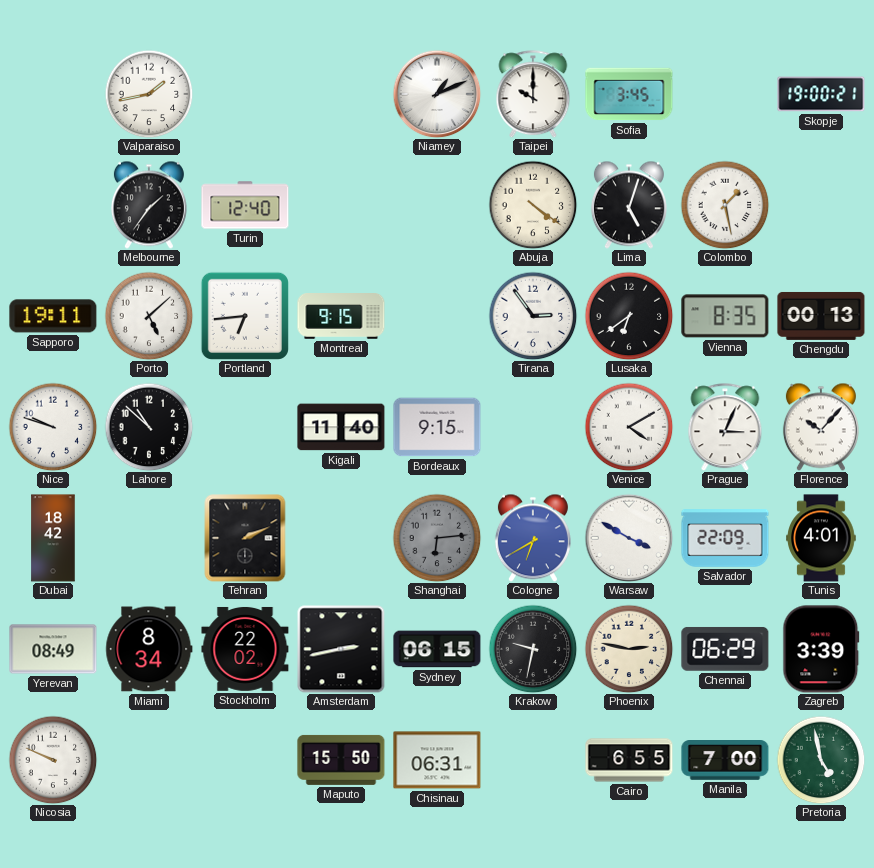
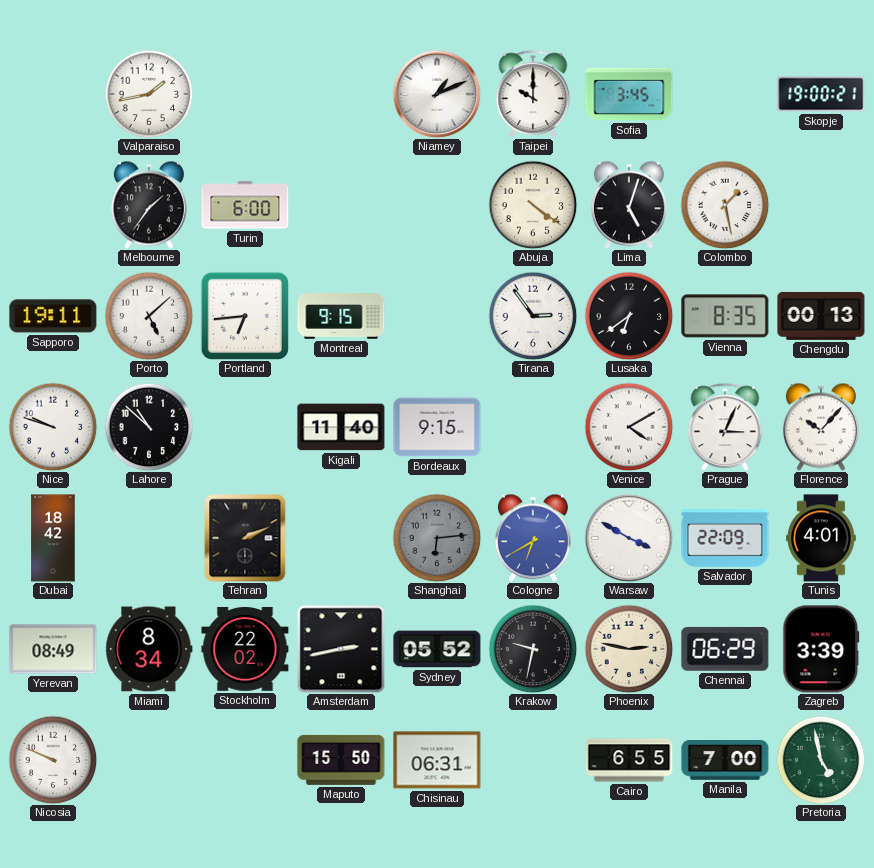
Turin: 12:40 -> 6:00
Sydney: 06:15 -> 05:52
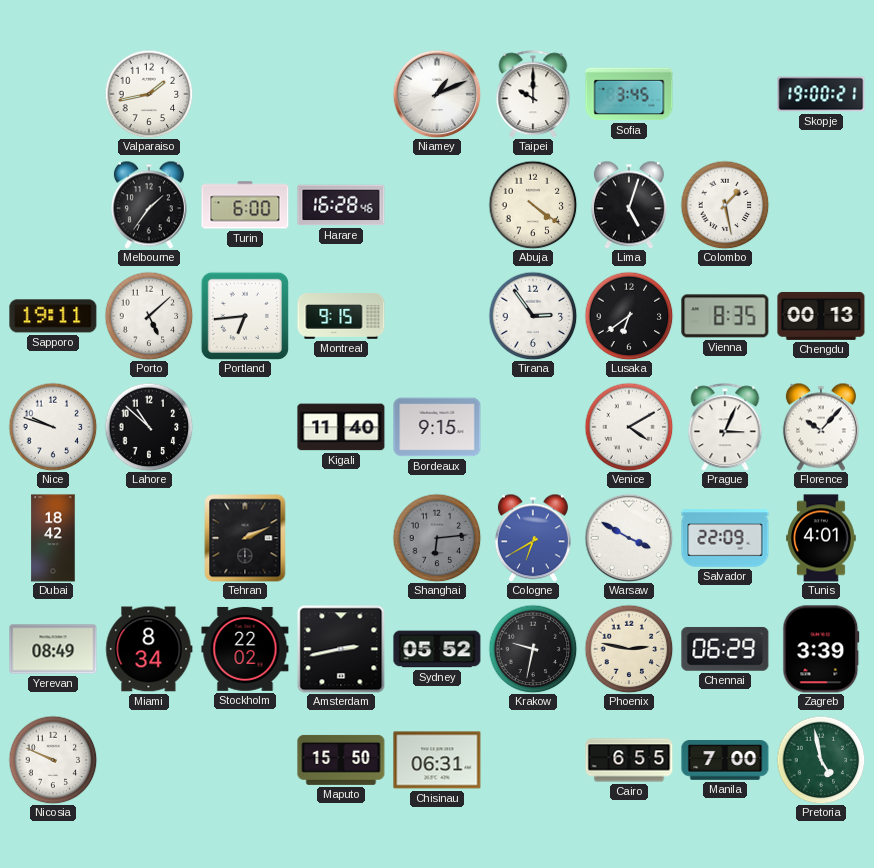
Harare: none -> 16:28
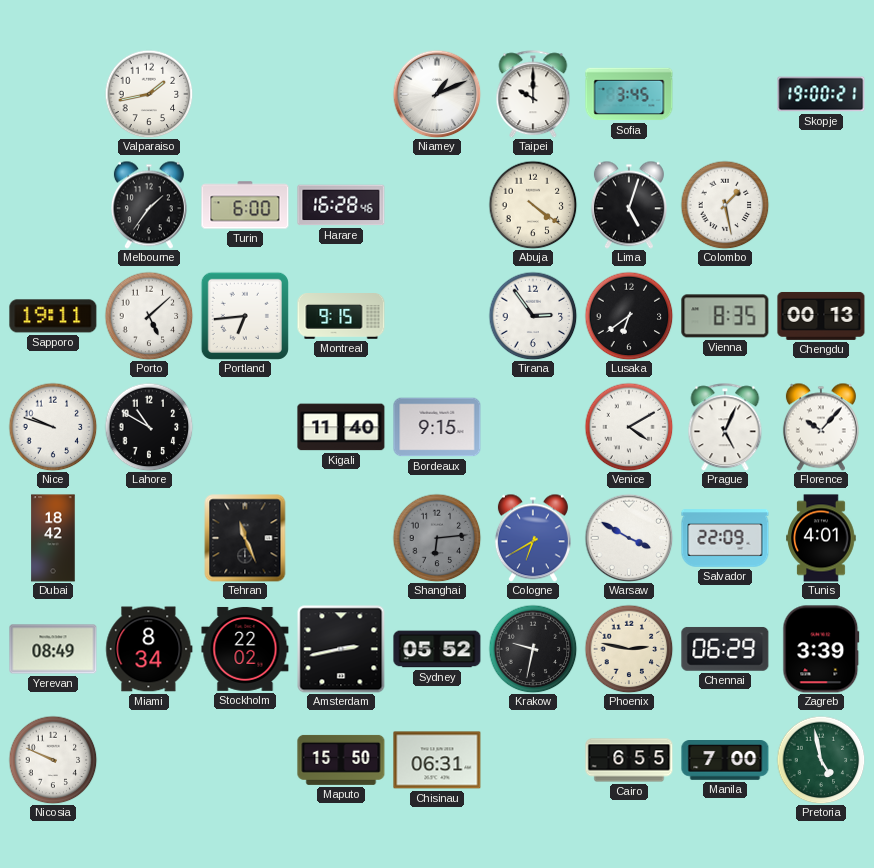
Lahore: 10:52 -> 10:50
Prague: 3:04 -> 5:04
Tehran: 2:11 -> 11:26
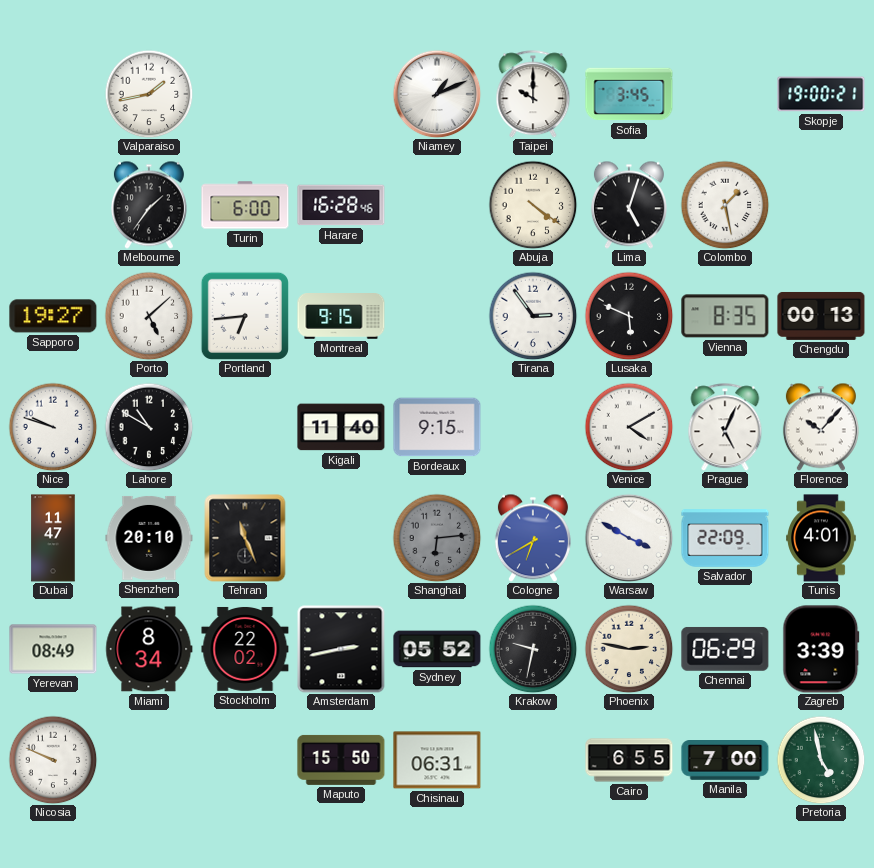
Sapporo: 19:11 -> 19:27
Lusaka: 6:39 -> 5:49
Dubai: 18:42 -> 11:47
Shenzhen: none -> 20:10
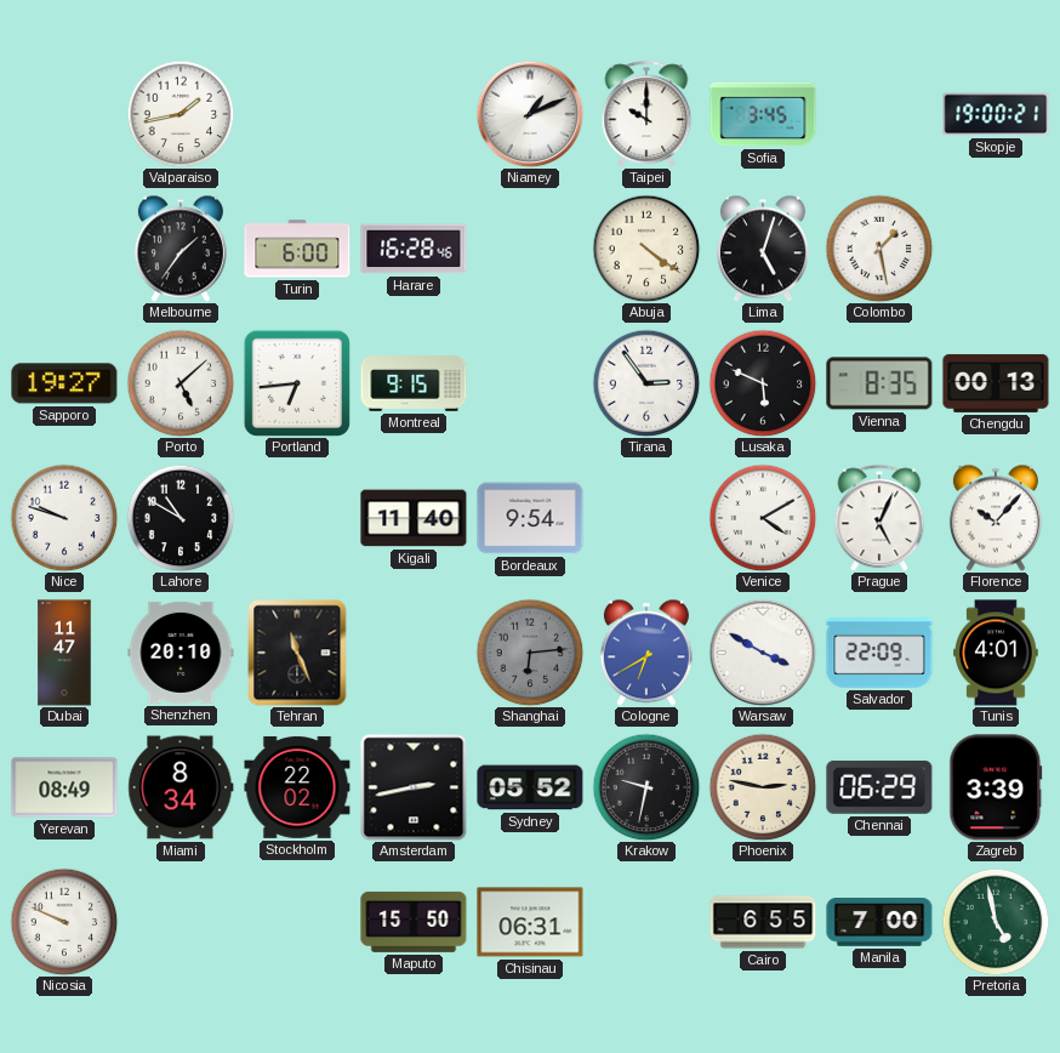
Bordeaux: 9:15 -> 9:54
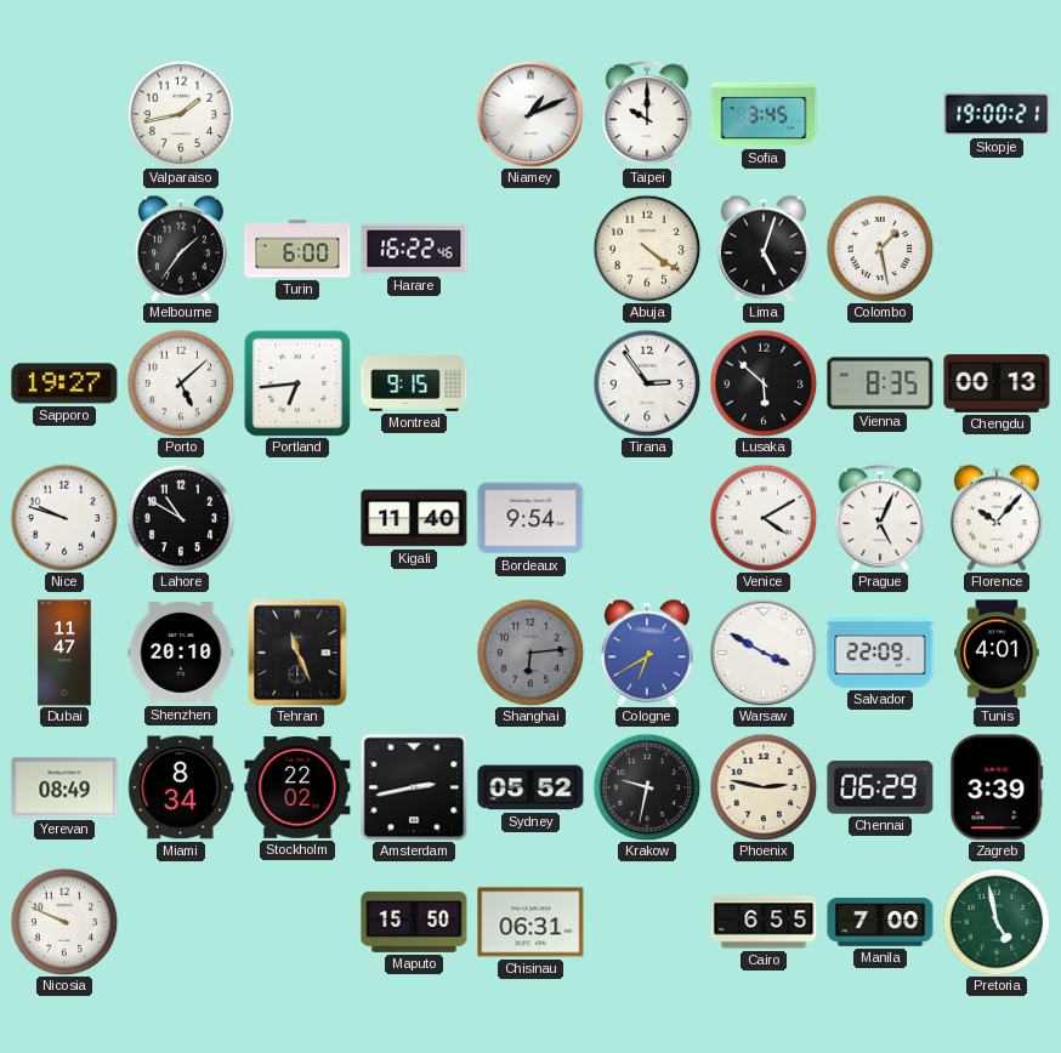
Harare: 16:28 -> 16:22
Lusaka: 5:49 -> 5:52
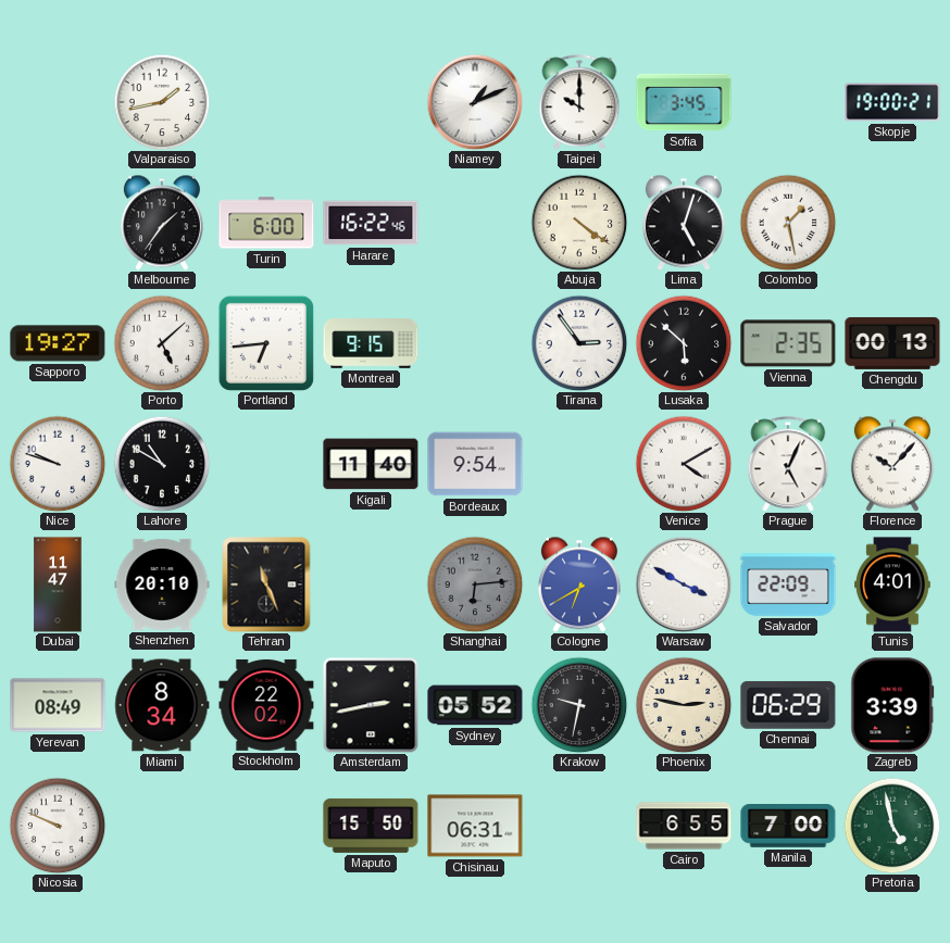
Vienna: 8:35 -> 2:35
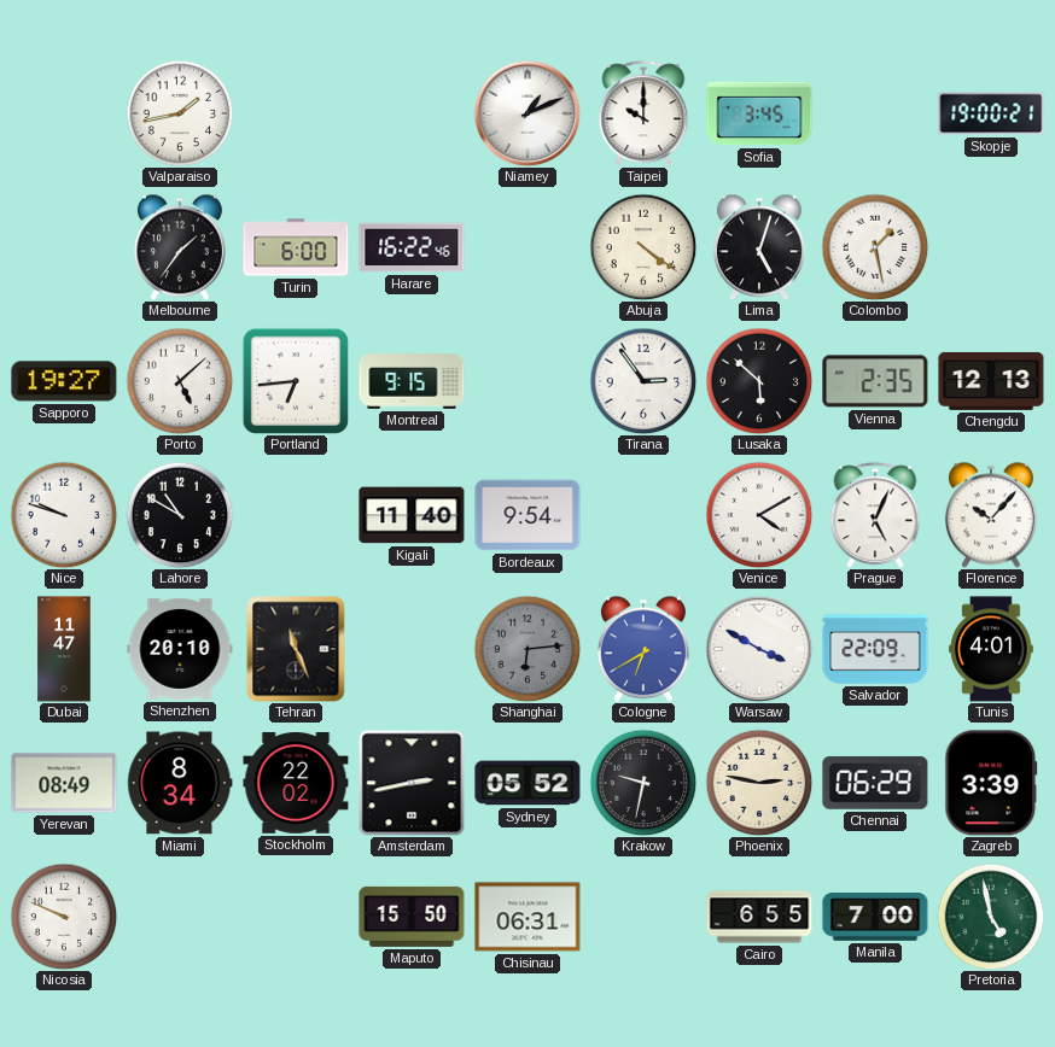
Chengdu: 00:13 -> 12:13
